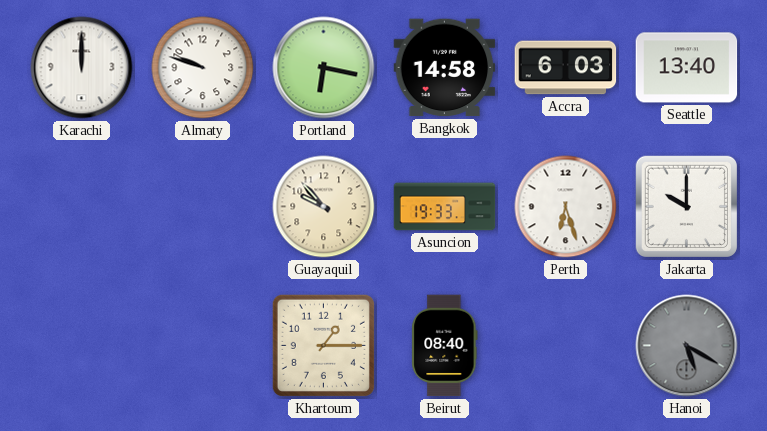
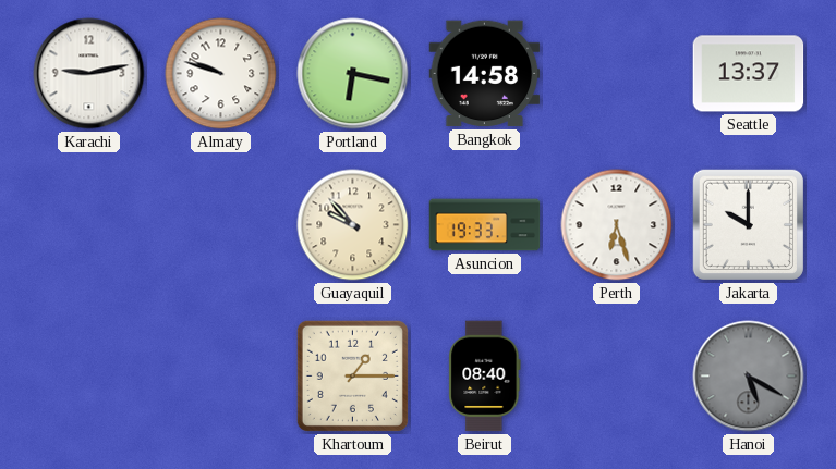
Karachi: 12:00 -> 9:13
Accra: 6:03 -> none
Seattle: 13:40 -> 13:37
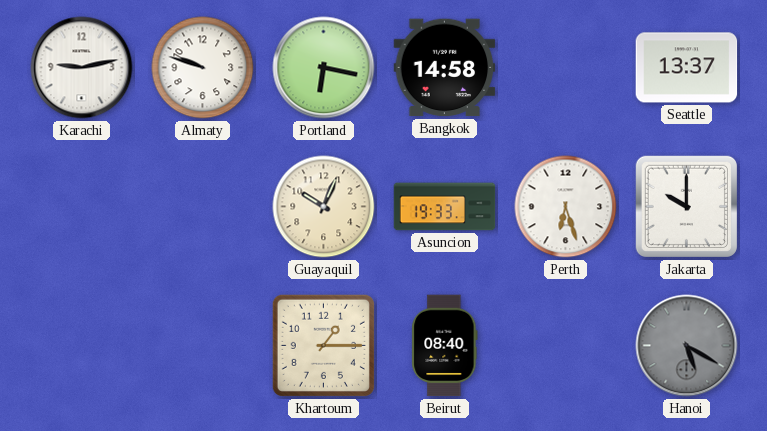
Guayaquil: 9:53 -> 10:04
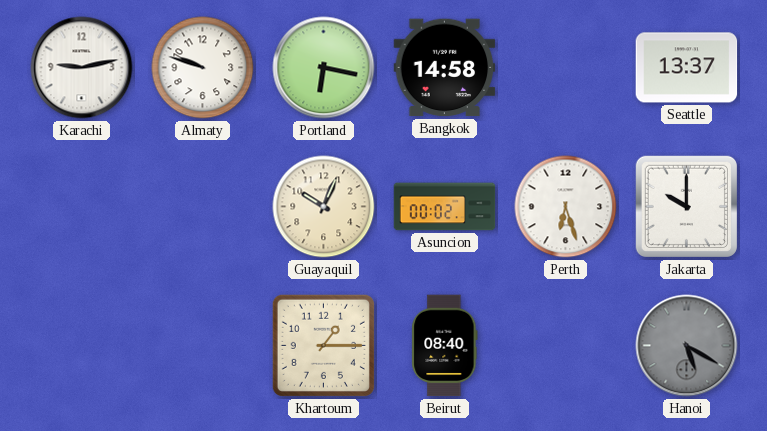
Asuncion: 19:33 -> 00:02
